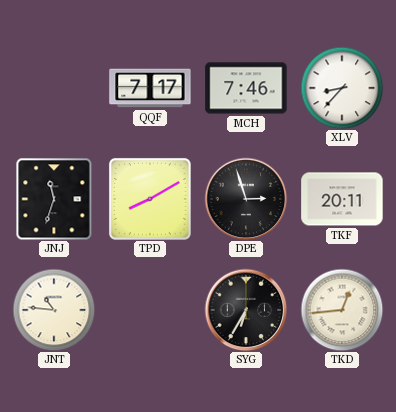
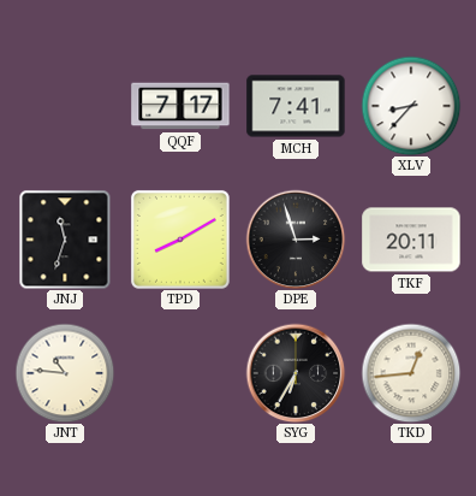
MCH: 7:46 -> 7:41
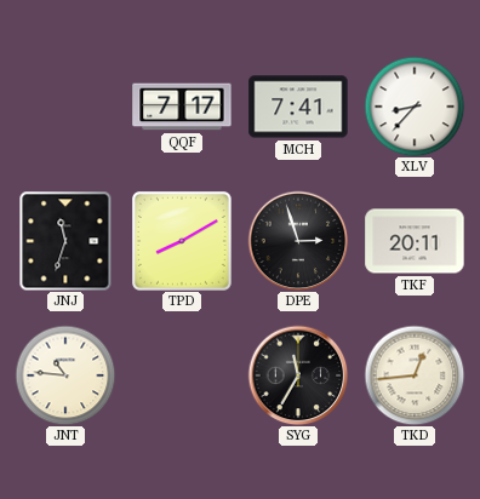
SYG: 6:35 -> 11:35
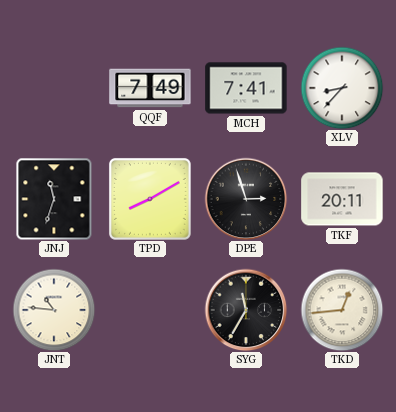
QQF: 7:17 -> 7:49
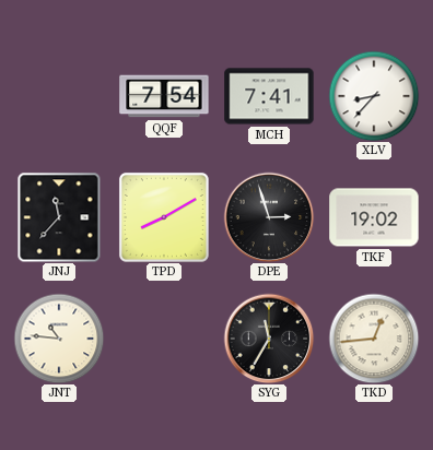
QQF: 7:49 -> 7:54
JNJ: 11:33 -> 11:37
TKF: 20:11 -> 19:02
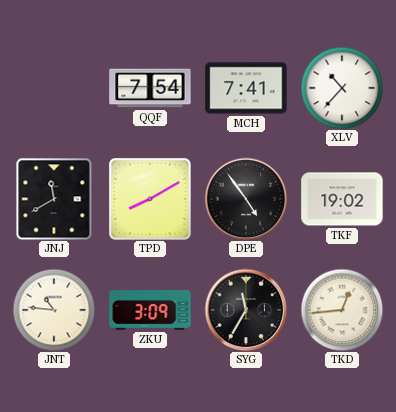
XLV: 8:37 -> 10:37
JNJ: 11:37 -> 11:40
DPE: 2:57 -> 4:54
ZKU: none -> 3:09
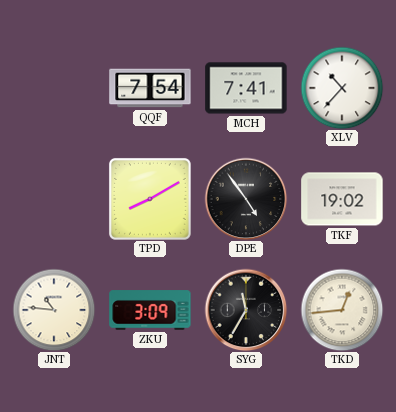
JNJ: 11:40 -> none
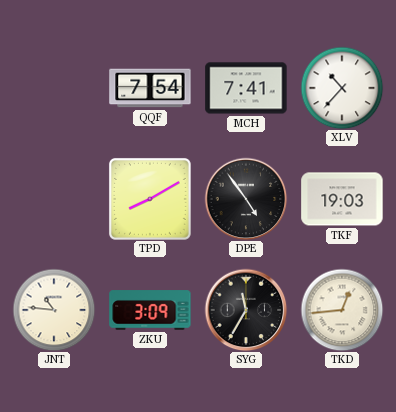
TKF: 19:02 -> 19:03
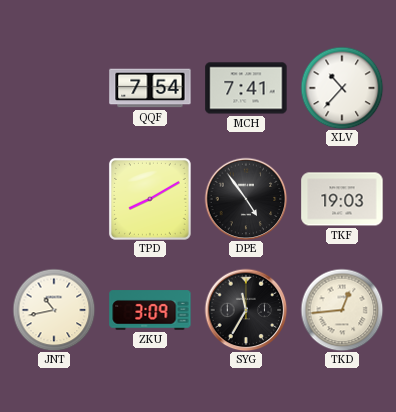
JNT: 10:46 -> 10:43
